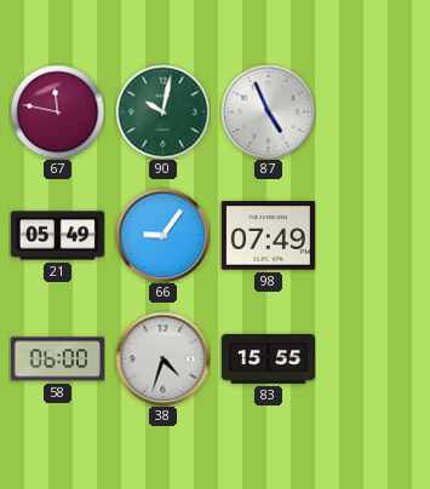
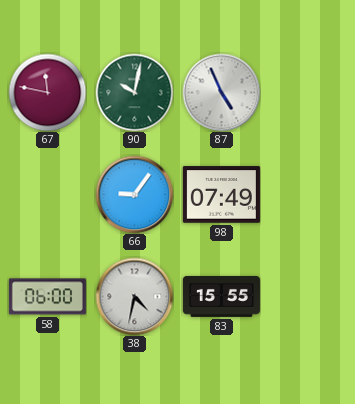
21: 05:49 -> none
38: 4:33 -> 4:32
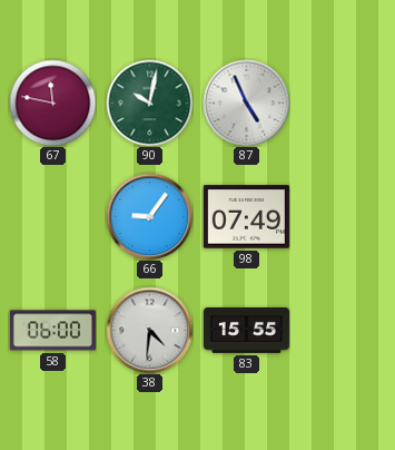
38: 4:32 -> 4:31
